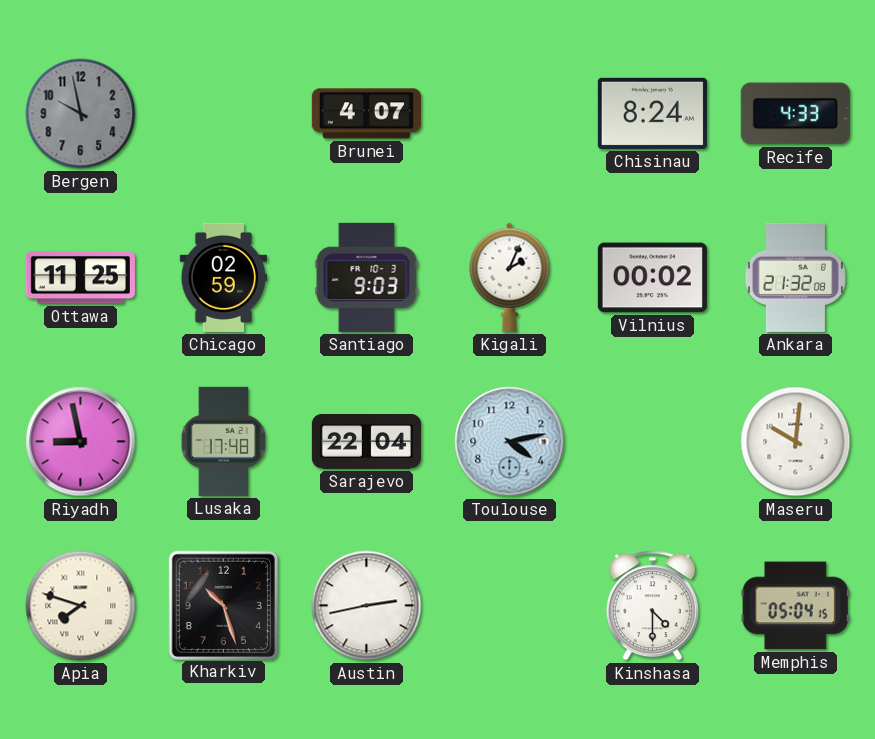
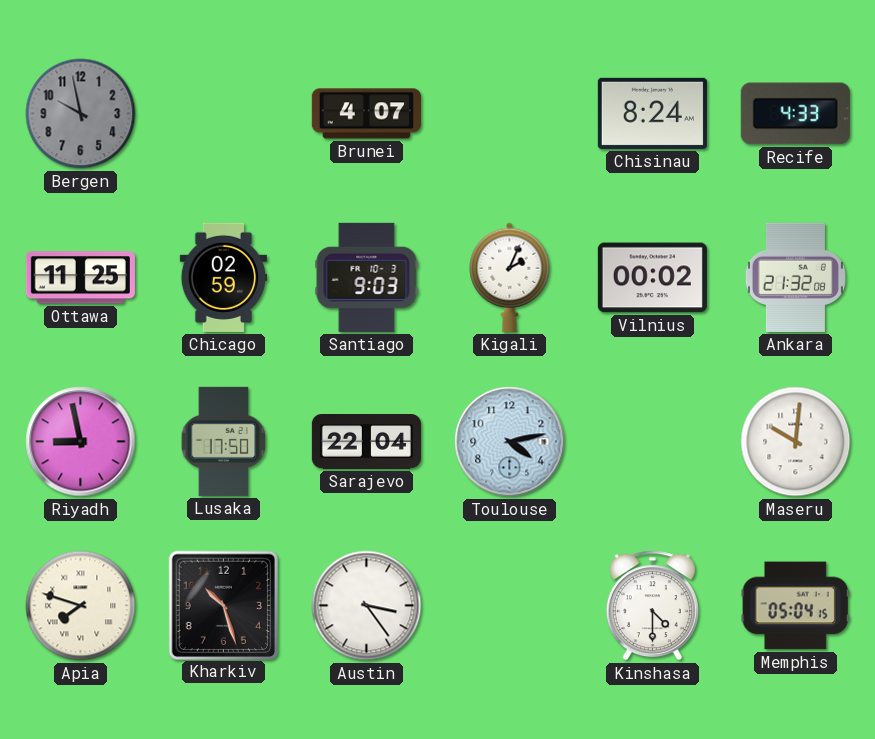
Lusaka: 17:48 -> 17:50
Austin: 2:43 -> 3:24
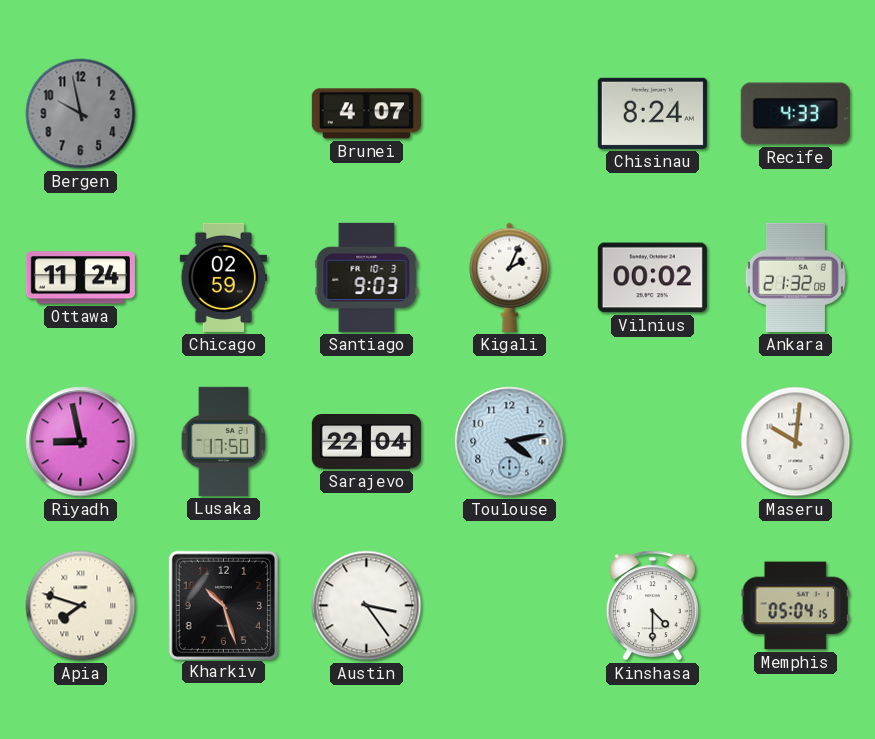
Ottawa: 11:25 -> 11:24
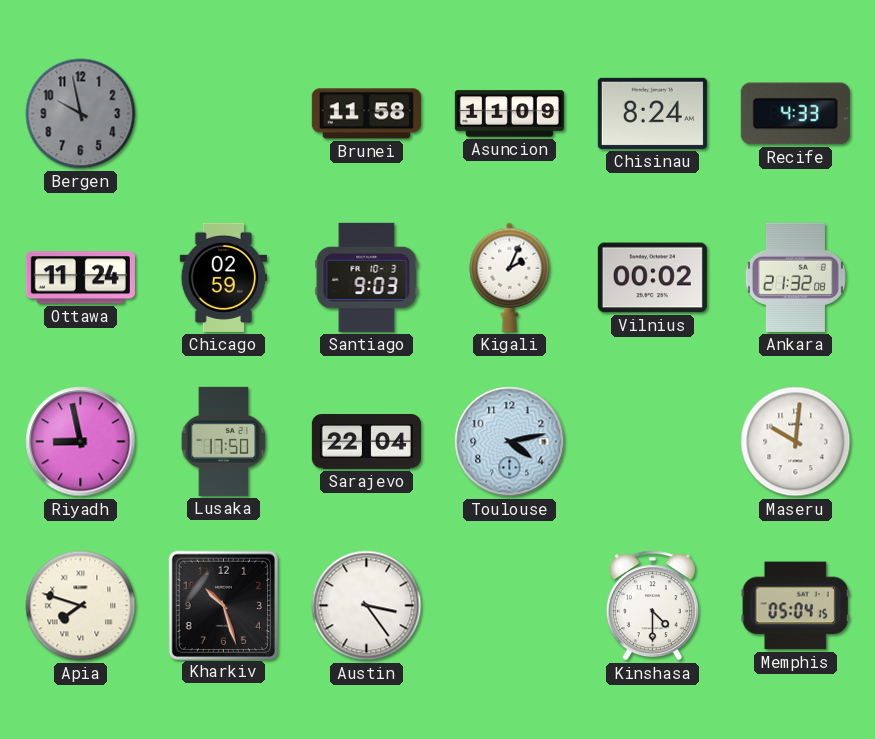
Brunei: 4:07 -> 11:58
Asuncion: none -> 11:09
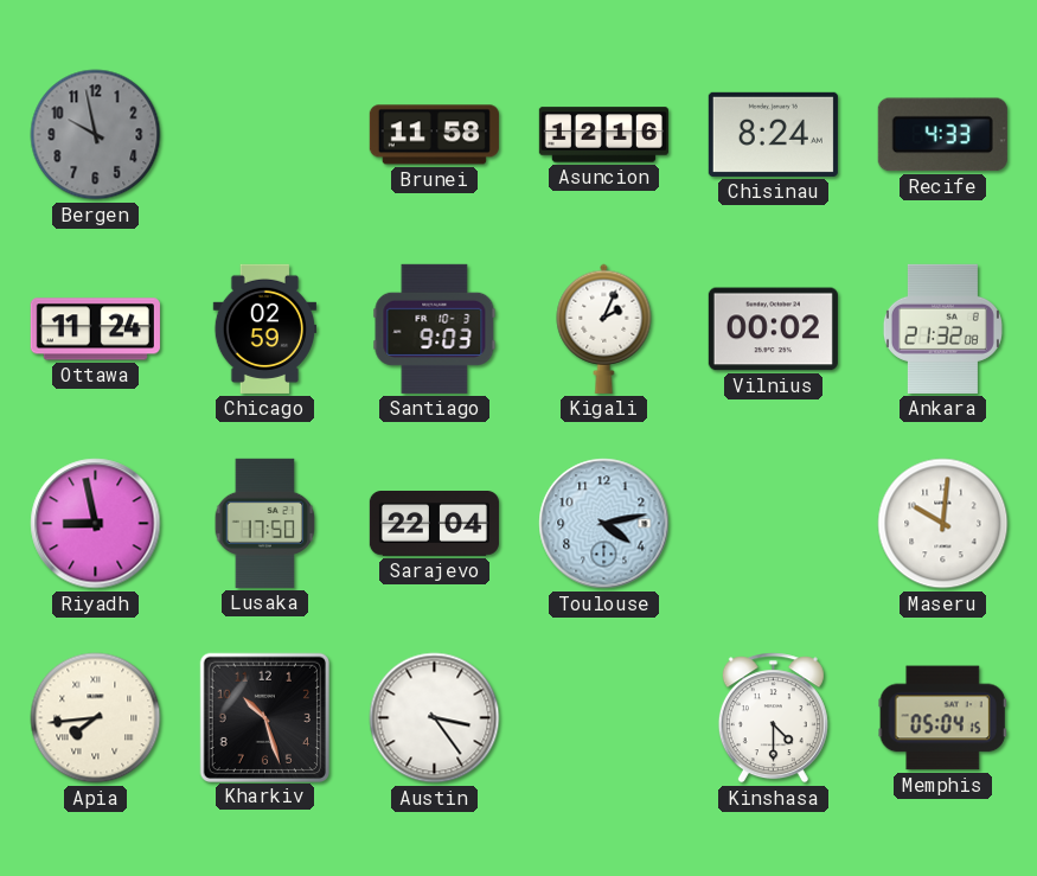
Asuncion: 11:09 -> 12:16
Apia: 7:48 -> 7:44
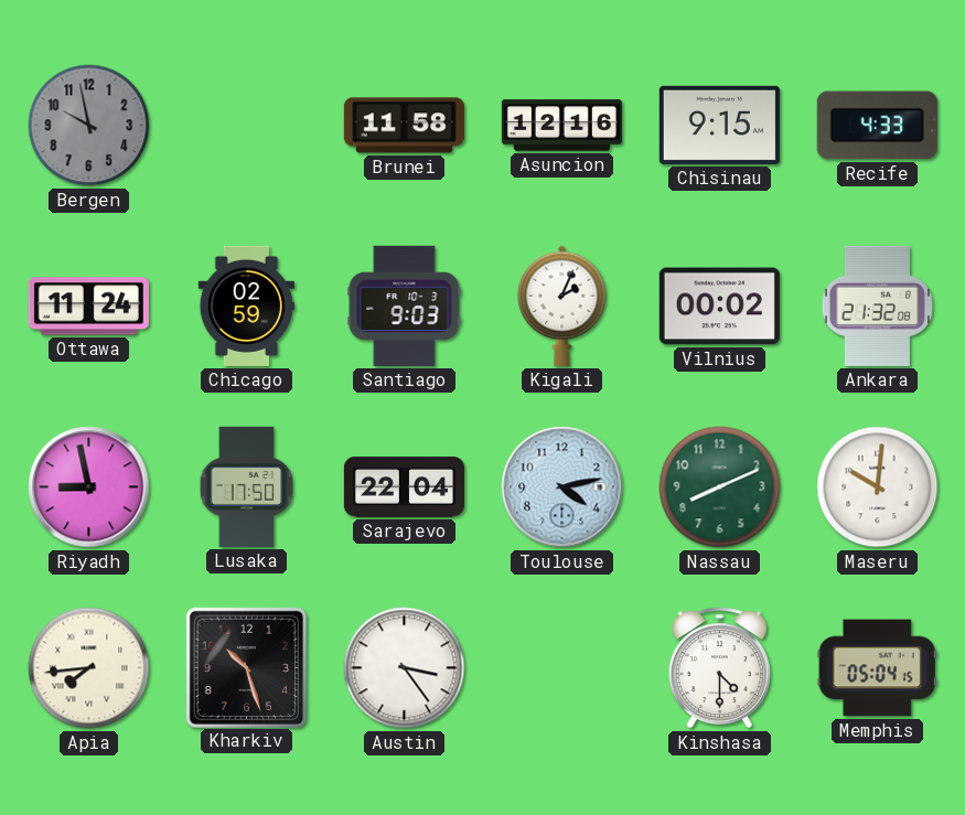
Chisinau: 8:24 -> 9:15
Nassau: none -> 8:11
